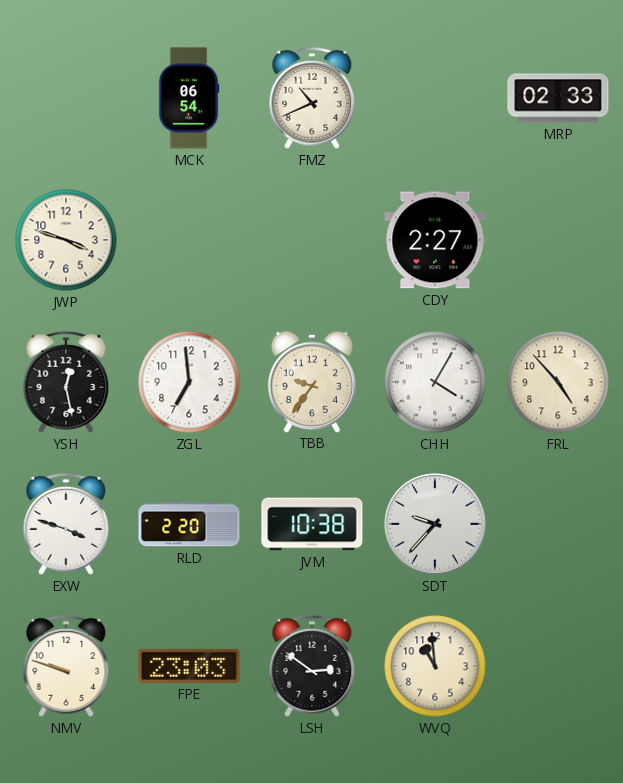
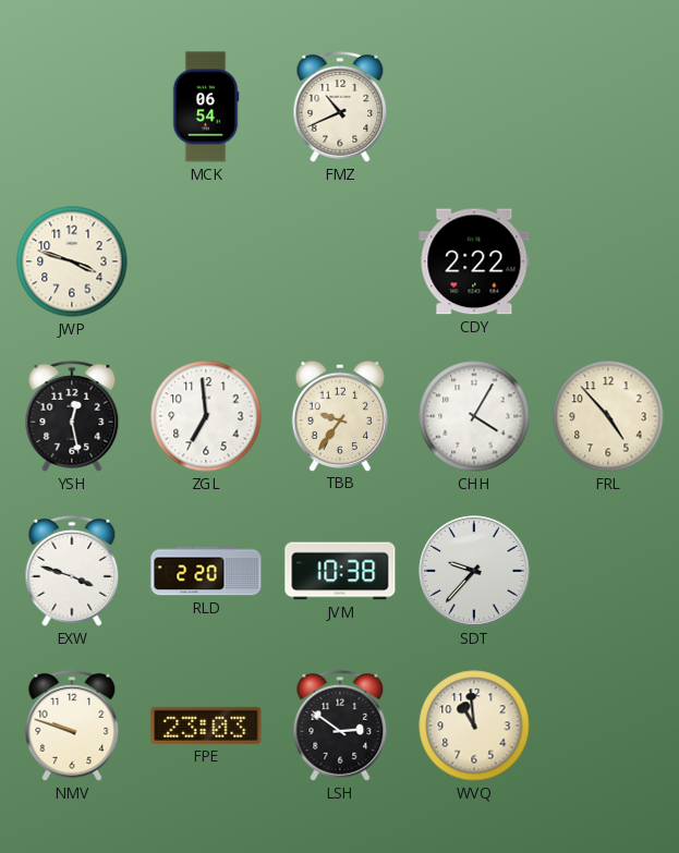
MRP: 02:33 -> none
CDY: 2:27 -> 2:22
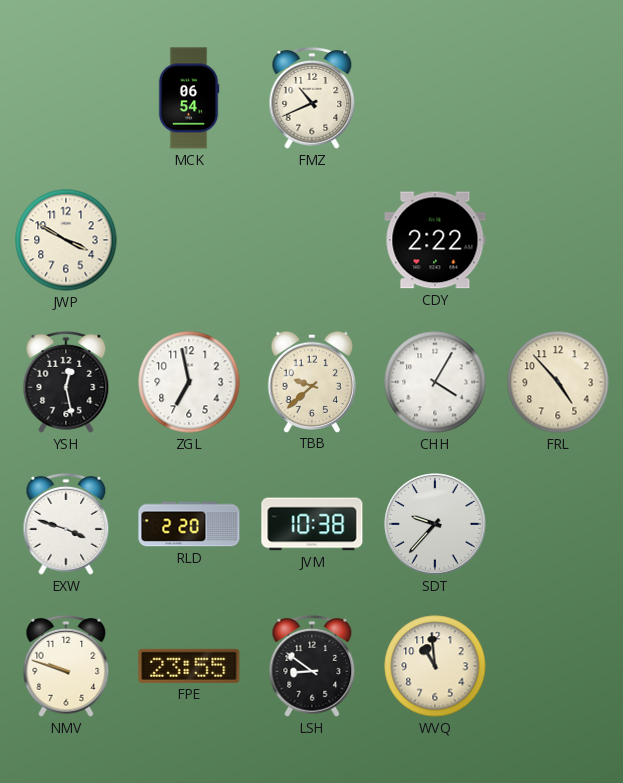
JWP: 3:48 -> 3:50
ZGL: 6:59 -> 6:58
TBB: 9:36 -> 9:38
FPE: 23:03 -> 23:55
LSH: 2:51 -> 8:51
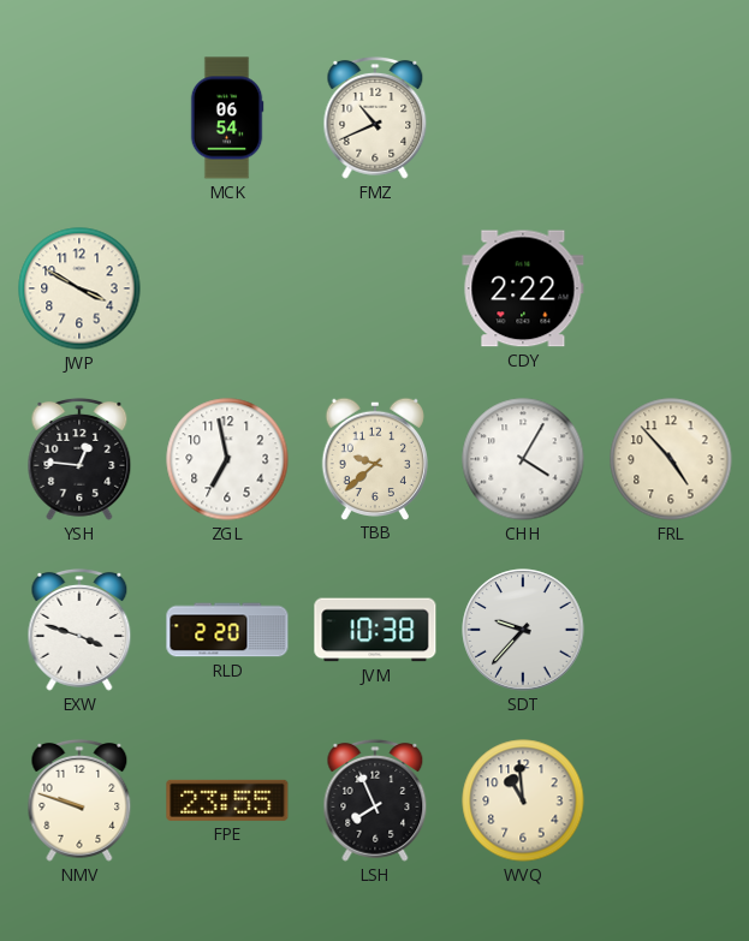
YSH: 12:28 -> 12:46
LSH: 8:51 -> 7:56
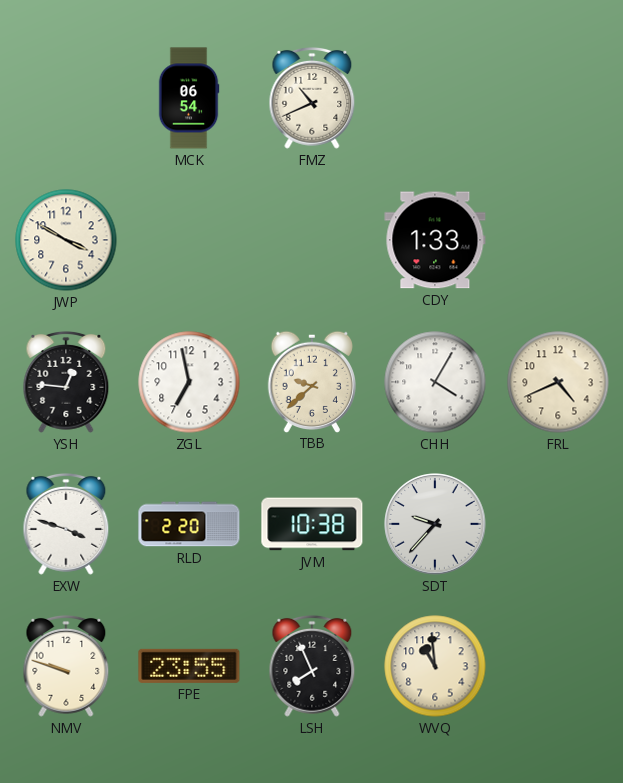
CDY: 2:22 -> 1:33
FRL: 4:53 -> 4:41
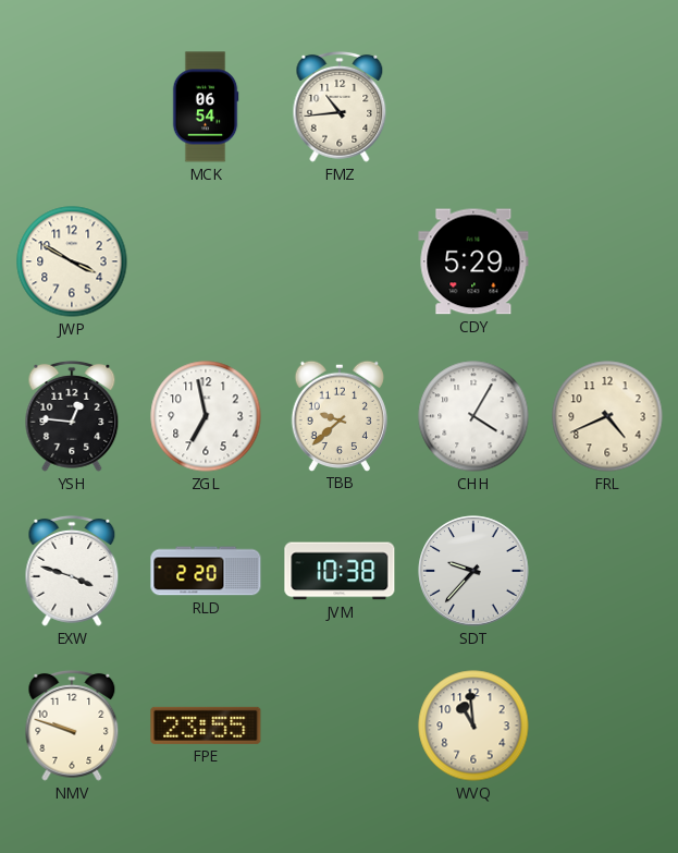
FMZ: 10:41 -> 10:44
CDY: 1:33 -> 5:29
LSH: 7:56 -> none
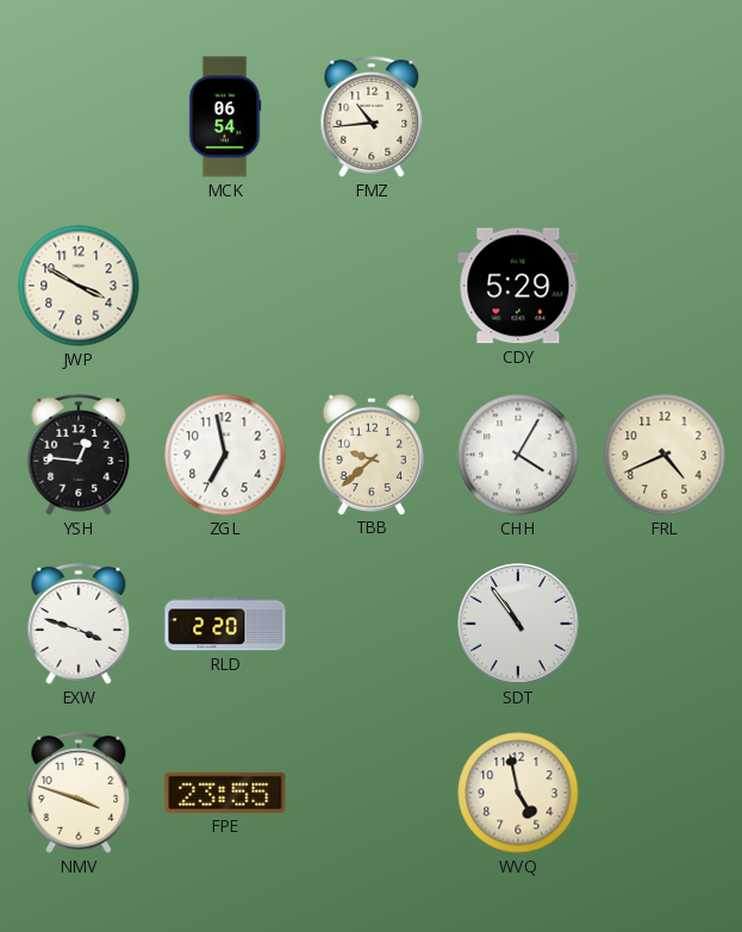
JVM: 10:38 -> none
SDT: 9:37 -> 10:54
NMV: 9:48 -> 3:48
WVQ: 10:59 -> 4:58
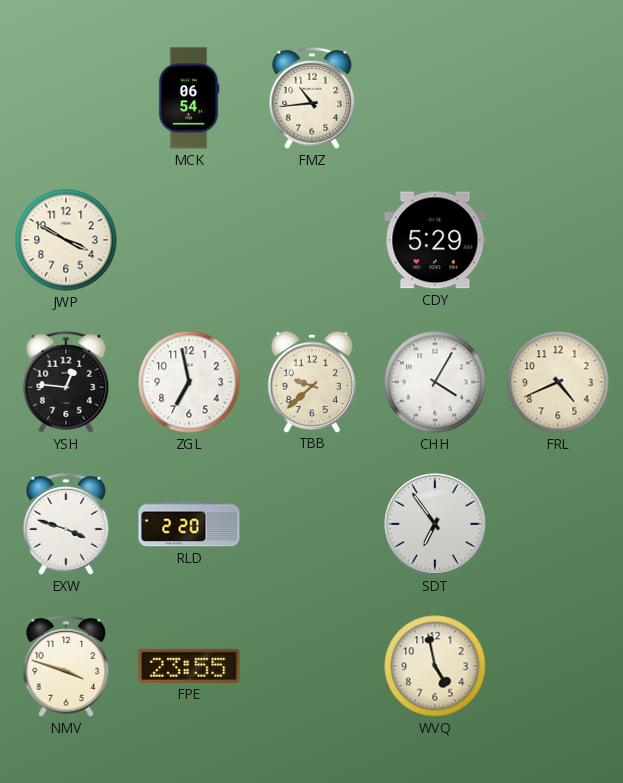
SDT: 10:54 -> 6:54
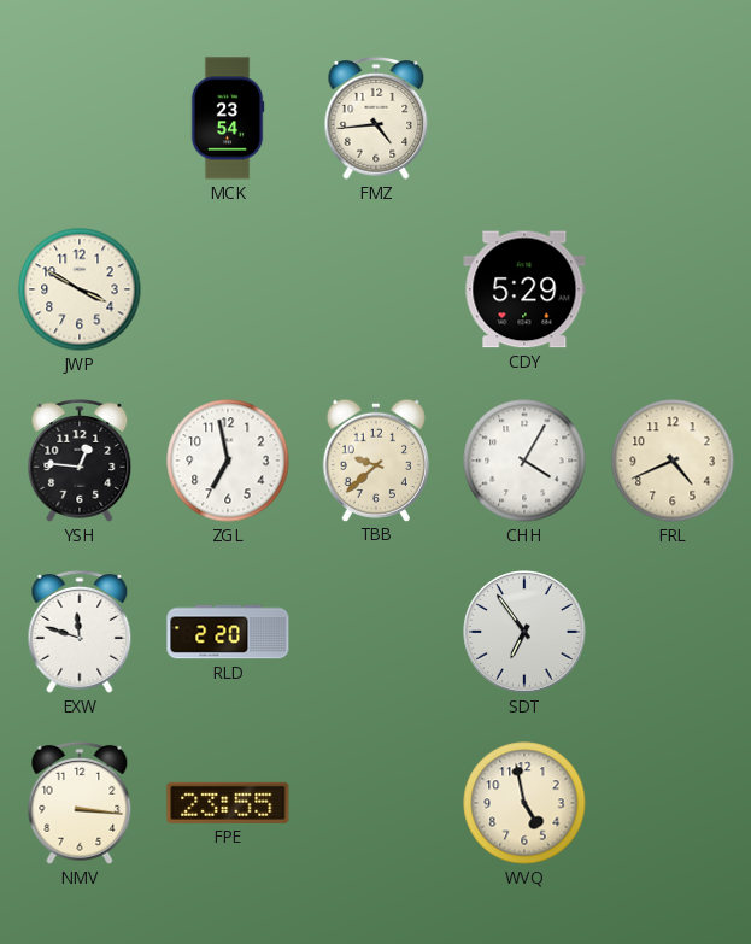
MCK: 06:54 -> 23:54
FMZ: 10:44 -> 4:44
EXW: 3:48 -> 11:48
NMV: 3:48 -> 3:16
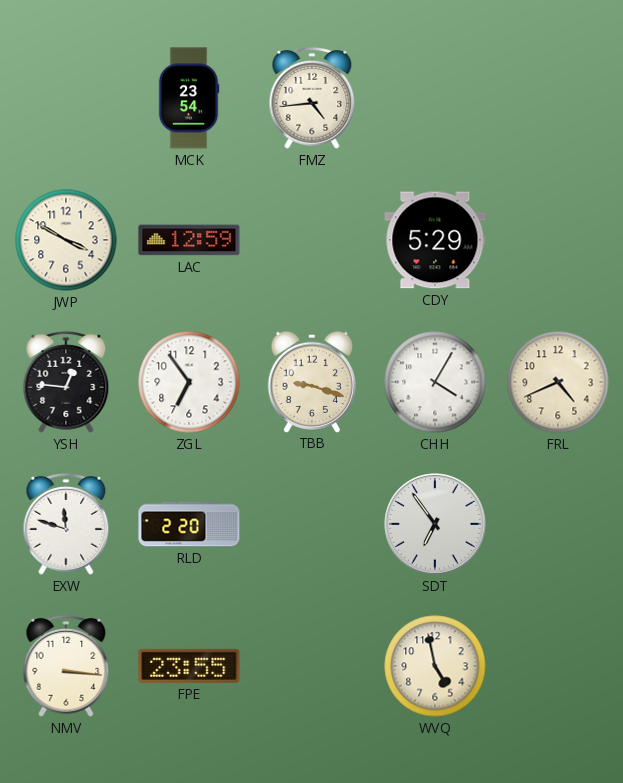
LAC: none -> 12:59
ZGL: 6:58 -> 6:54
TBB: 9:38 -> 9:18
